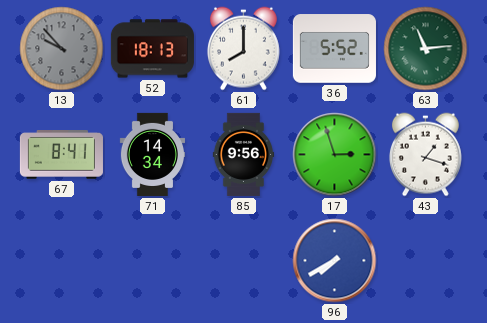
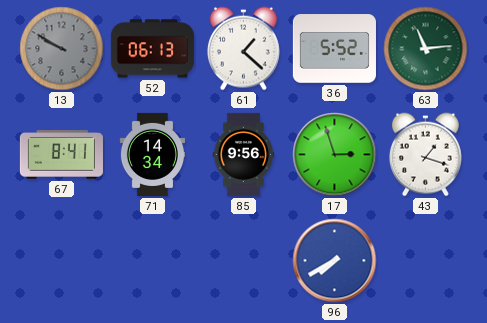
13: 9:53 -> 9:50
52: 18:13 -> 06:13
61: 8:00 -> 1:22
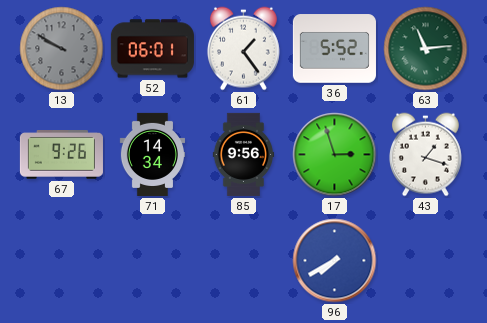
52: 06:13 -> 06:01
61: 1:22 -> 1:24
67: 8:41 -> 9:26
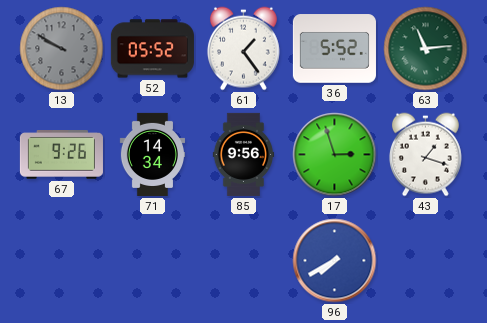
52: 06:01 -> 05:52
